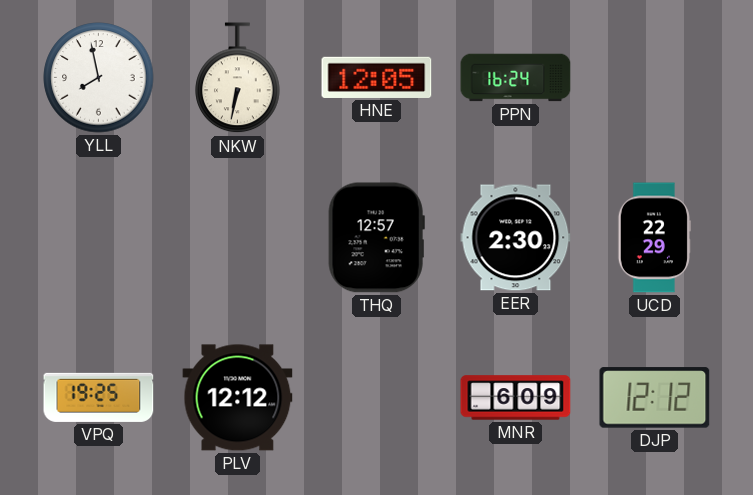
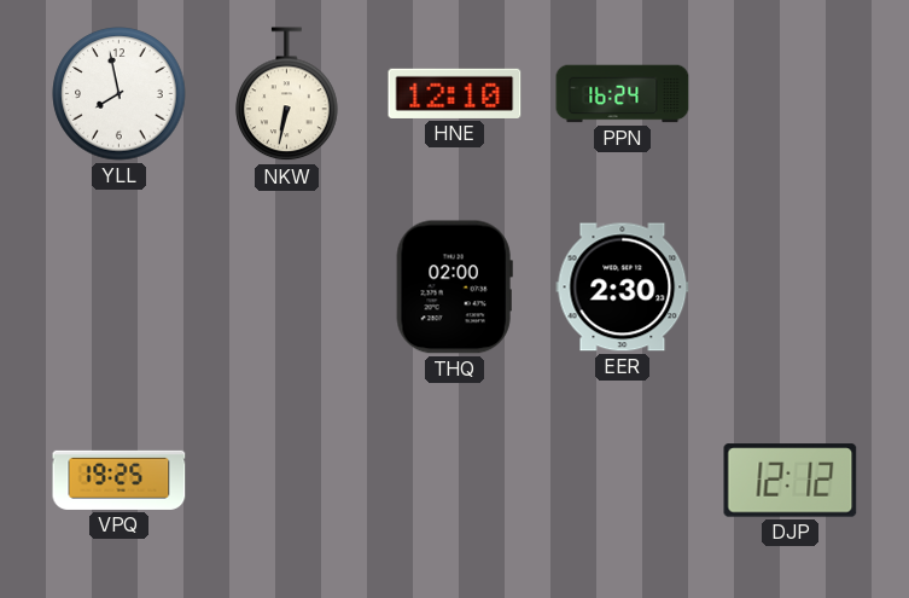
HNE: 12:05 -> 12:10
THQ: 12:57 -> 02:00
UCD: 22:29 -> none
PLV: 12:12 -> none
MNR: 6:09 -> none
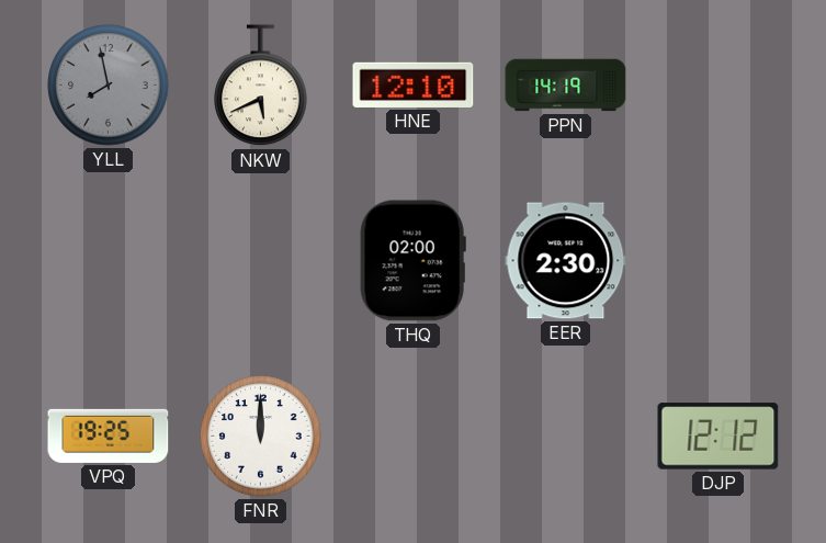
YLL dial: white -> grey
NKW: 6:32 -> 5:41
PPN: 16:24 -> 14:19
FNR: none -> 12:00
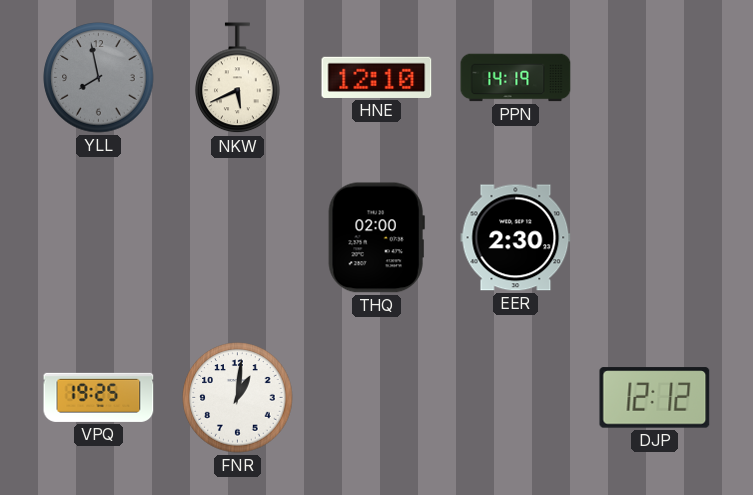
FNR: 12:00 -> 1:01
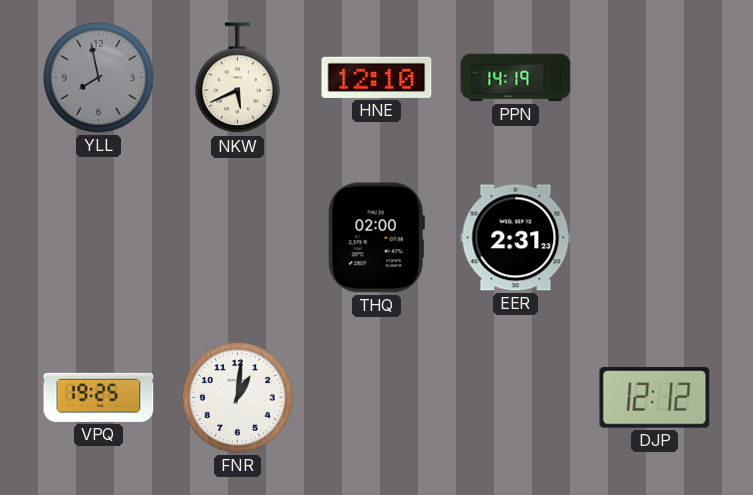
EER: 2:30 -> 2:31
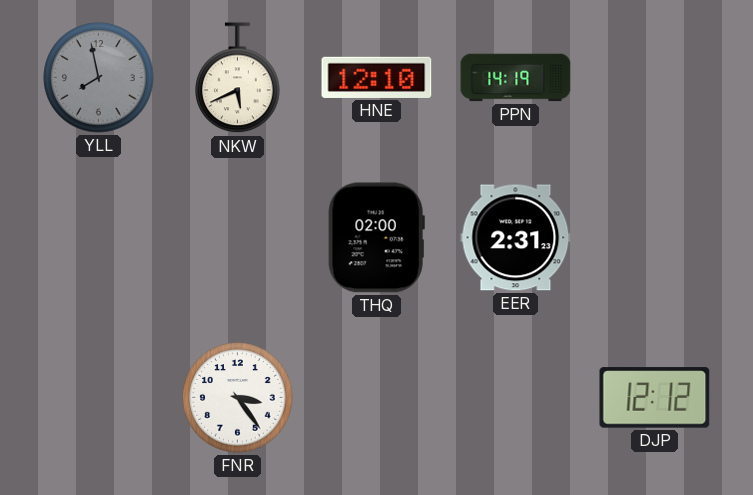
VPQ: 19:25 -> none
FNR: 1:01 -> 3:24
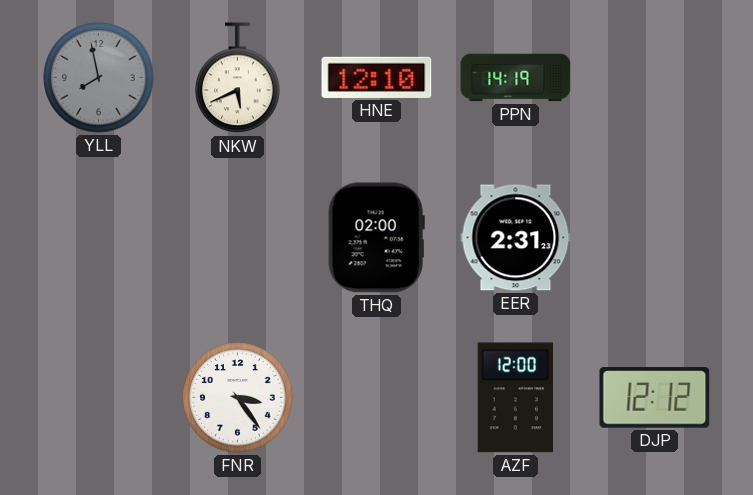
AZF: none -> 12:00
